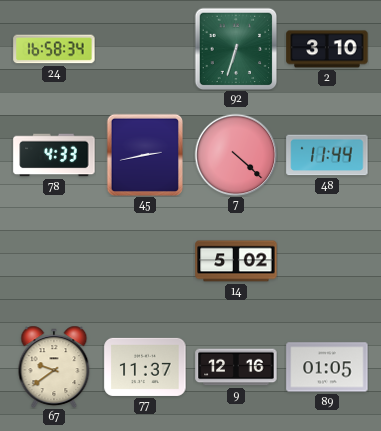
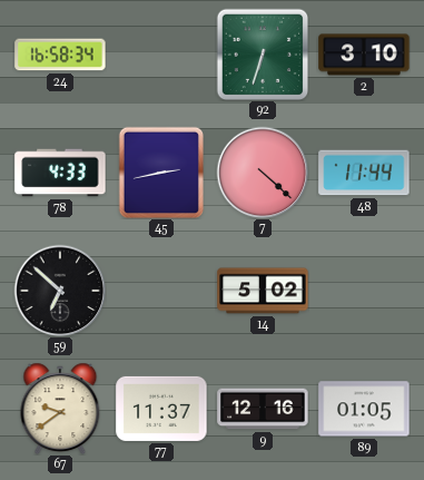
59: none -> 6:52
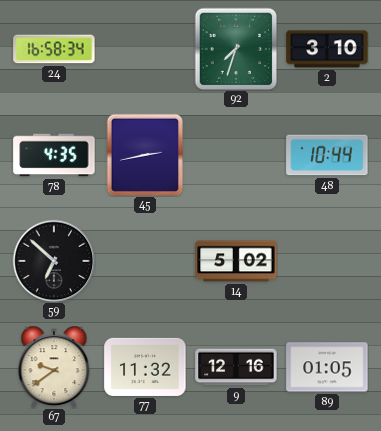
92: 6:33 -> 7:33
78: 4:33 -> 4:35
7: 4:22 -> none
48: 11:44 -> 10:44
77: 11:37 -> 11:32
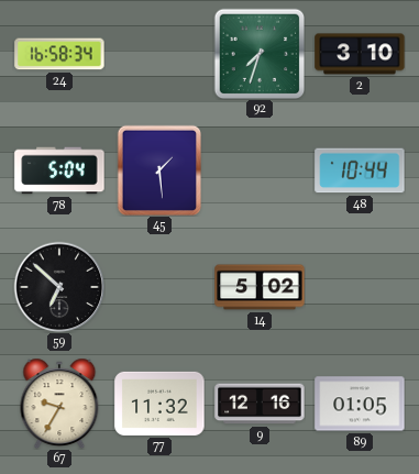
78: 4:35 -> 5:04
45: 2:43 -> 1:29
67: 9:39 -> 9:35
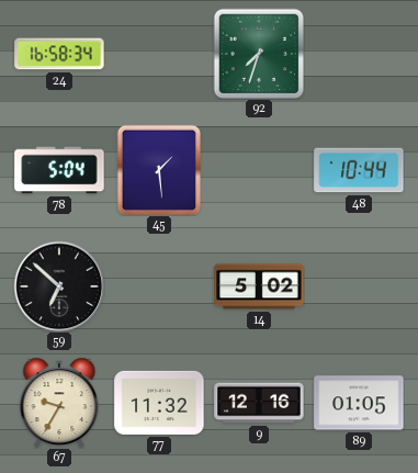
2: 3:10 -> none
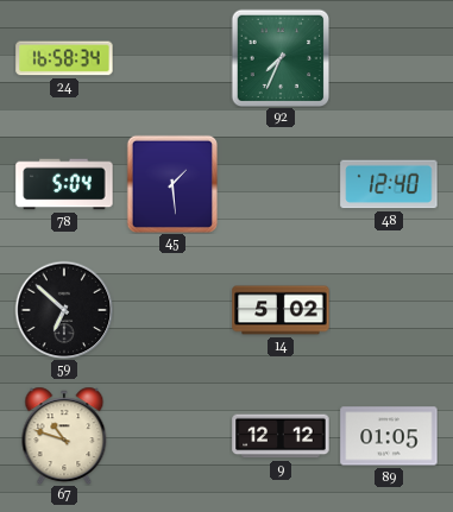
92: 7:33 -> 7:34
48: 10:44 -> 12:40
67: 9:35 -> 10:48
77: 11:32 -> none
9: 12:16 -> 12:12
